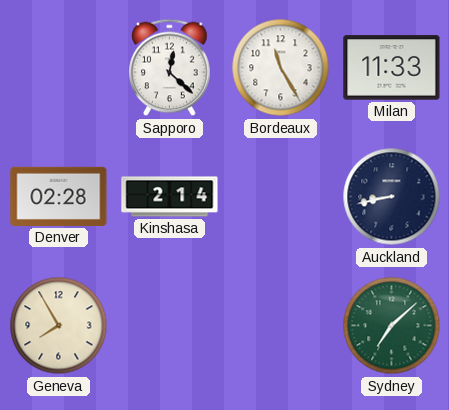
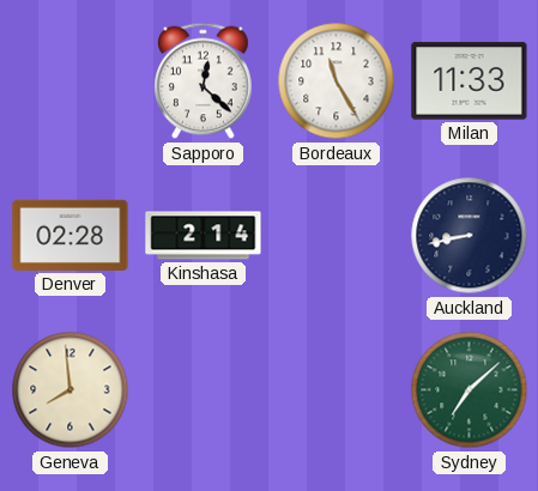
Geneva: 7:55 -> 7:59
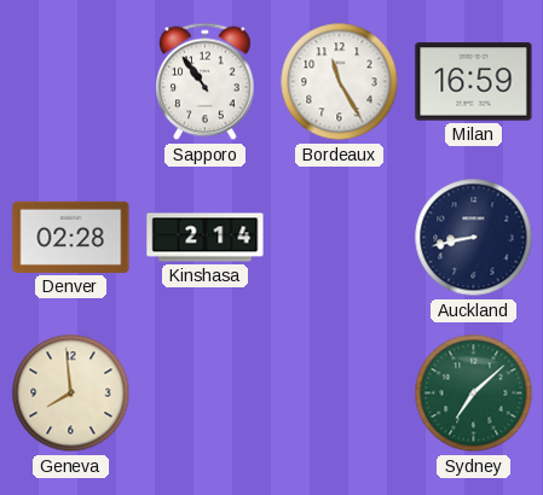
Sapporo: 12:22 -> 10:54
Milan: 11:33 -> 16:59
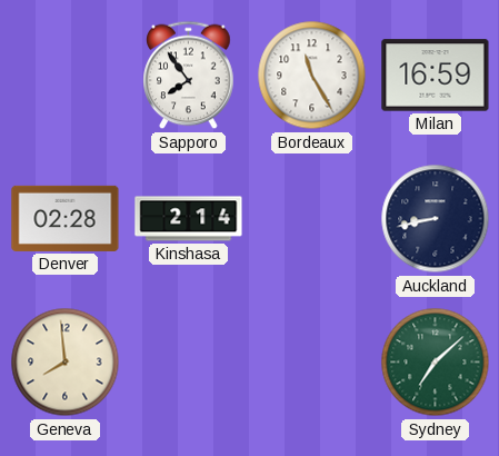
Sapporo: 10:54 -> 7:54
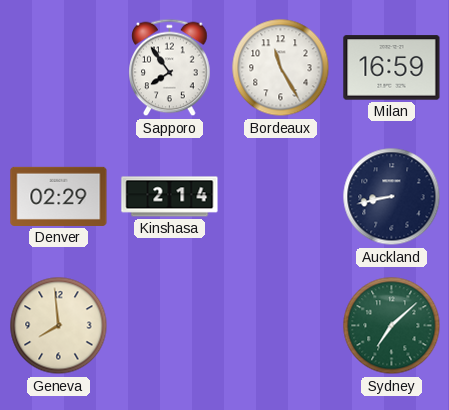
Denver: 02:28 -> 02:29
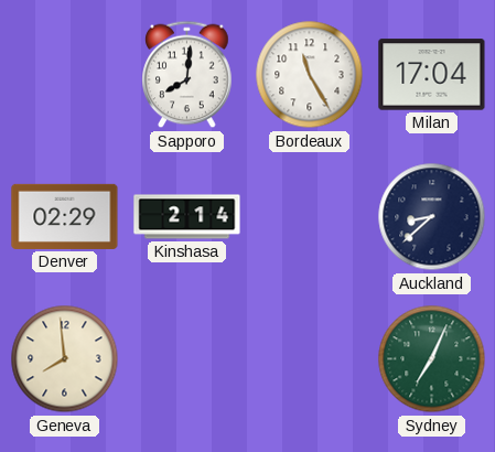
Sapporo: 7:54 -> 8:01
Milan: 16:59 -> 17:04
Auckland: 8:43 -> 8:38
Sydney: 7:08 -> 7:04
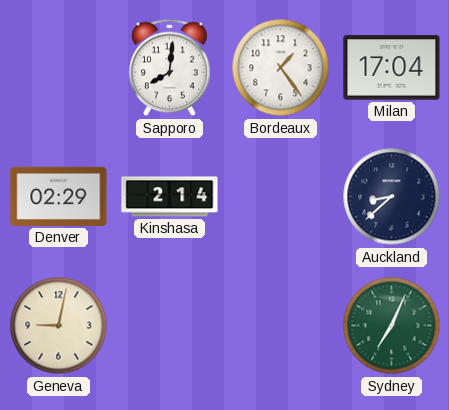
Bordeaux: 11:25 -> 1:24
Geneva: 7:59 -> 9:02
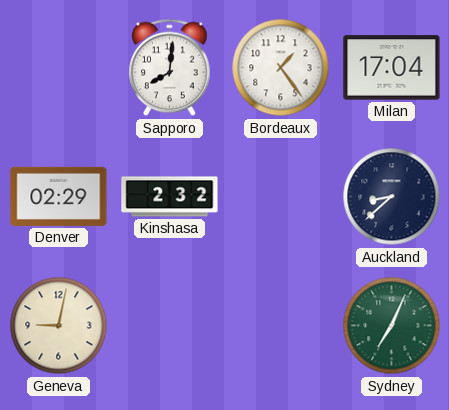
Kinshasa: 2:14 -> 2:32
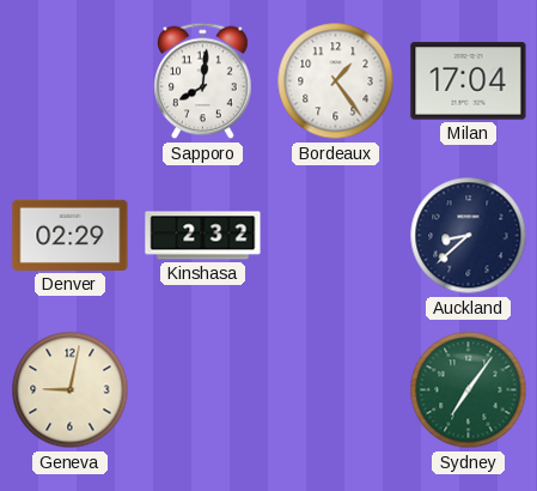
Sydney: 7:04 -> 7:06
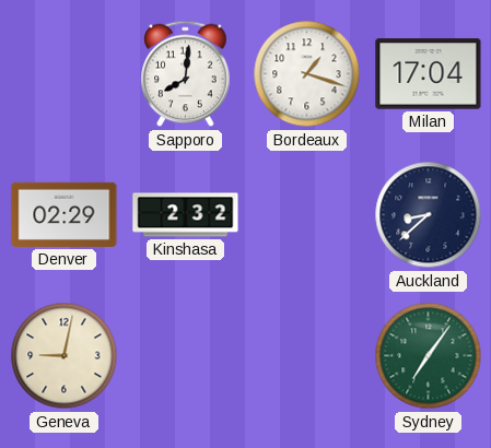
Bordeaux: 1:24 -> 1:18
